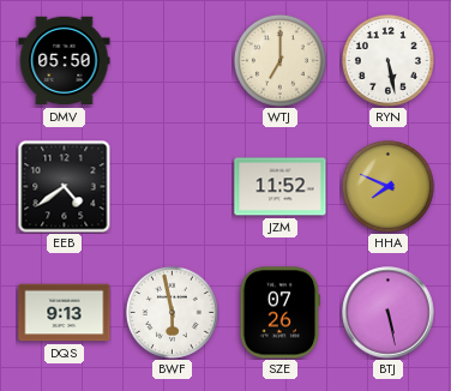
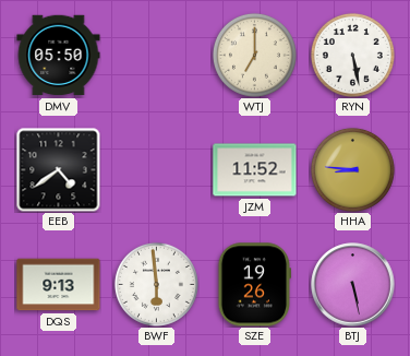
HHA: 7:49 -> 8:46
BWF: 5:58 -> 5:59
SZE: 07:26 -> 19:26
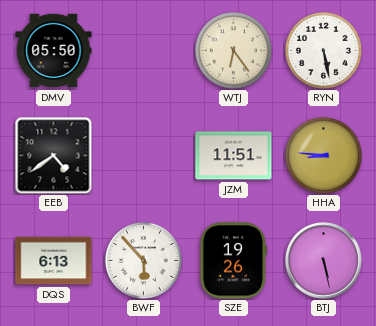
WTJ: 7:00 -> 6:24
JZM: 11:52 -> 11:51
DQS: 9:13 -> 6:13
BWF: 5:59 -> 5:53
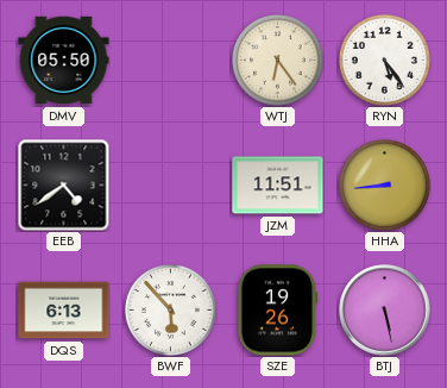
RYN: 5:28 -> 5:24
HHA: 8:46 -> 8:44
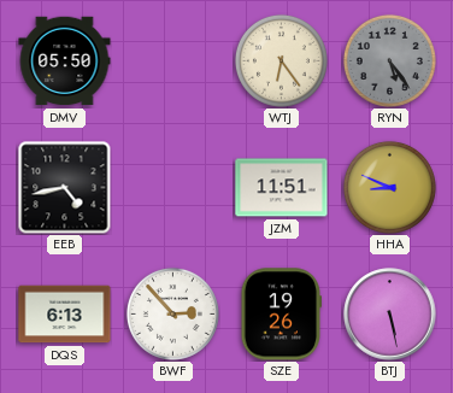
RYN dial: white -> grey
EEB: 4:39 -> 4:43
HHA: 8:44 -> 8:49
BWF: 5:53 -> 2:53
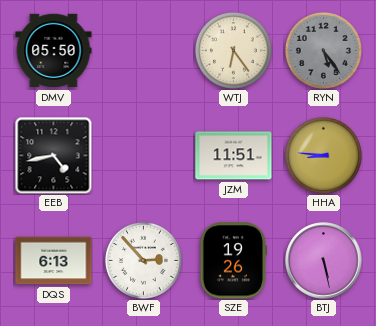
HHA: 8:49 -> 8:46
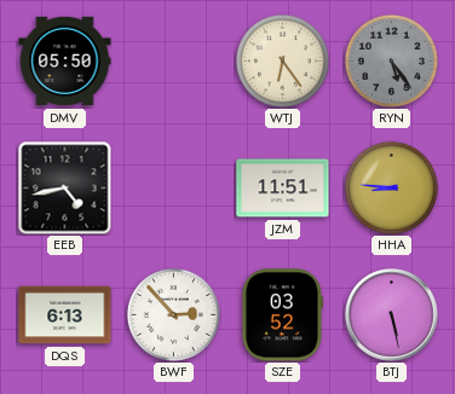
SZE: 19:26 -> 03:52
